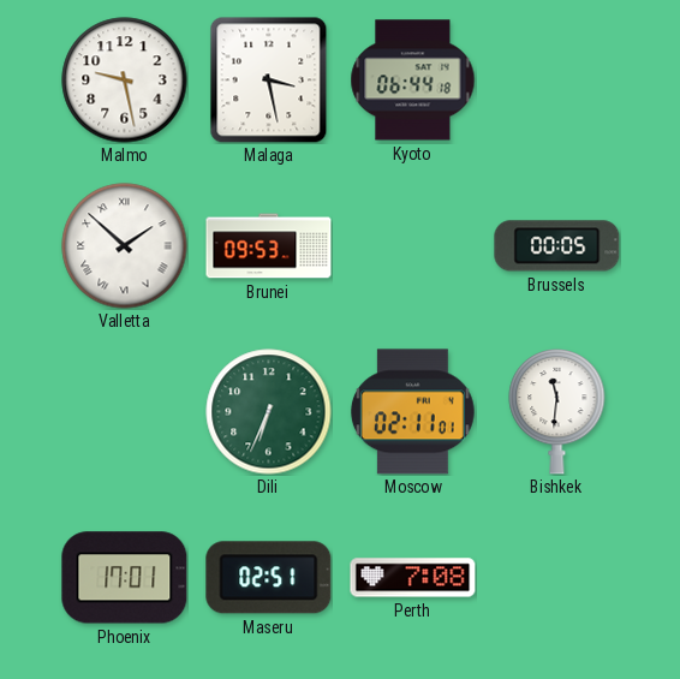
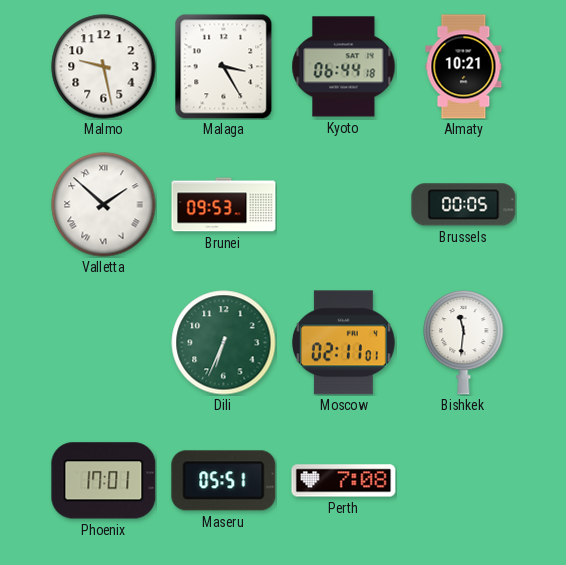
Malaga: 3:28 -> 3:25
Almaty: none -> 10:21
Maseru: 02:51 -> 05:51
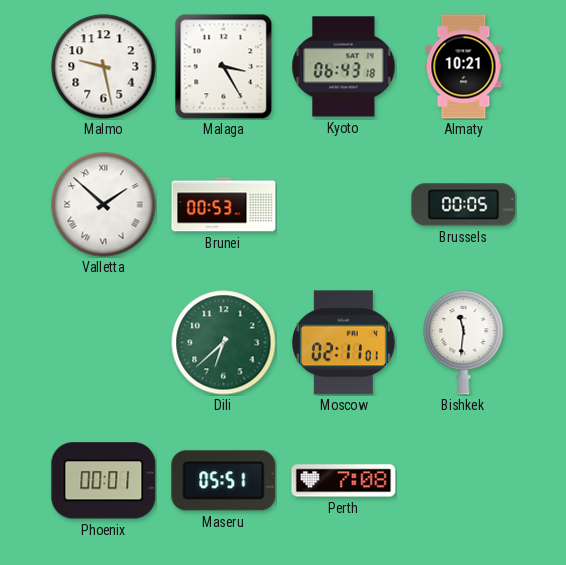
Kyoto: 06:44 -> 06:43
Brunei: 09:53 -> 00:53
Dili: 6:34 -> 6:38
Phoenix: 17:01 -> 00:01
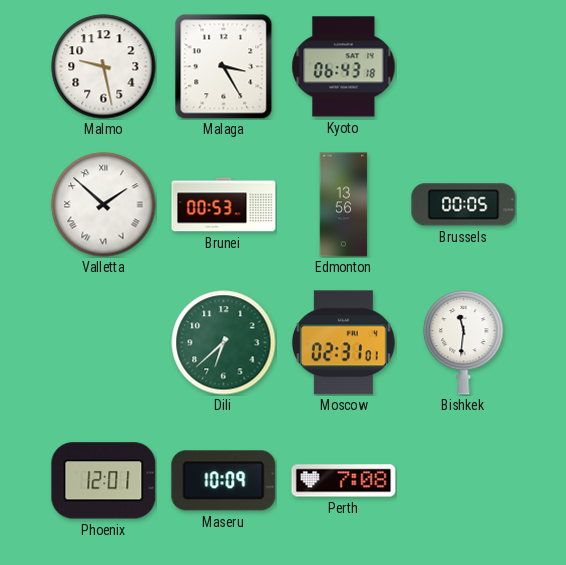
Almaty: 10:21 -> none
Edmonton: none -> 13:56
Moscow: 02:11 -> 02:31
Phoenix: 00:01 -> 12:01
Maseru: 05:51 -> 10:09
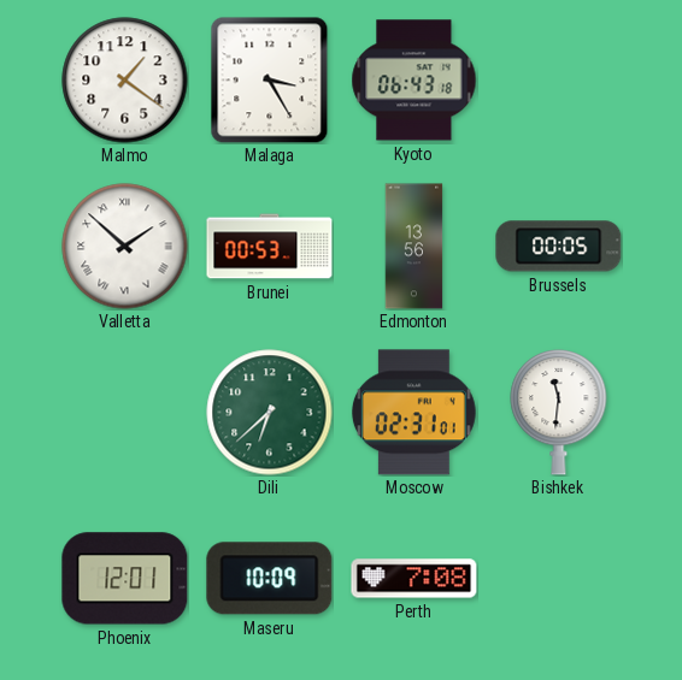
Malmo: 9:28 -> 1:21
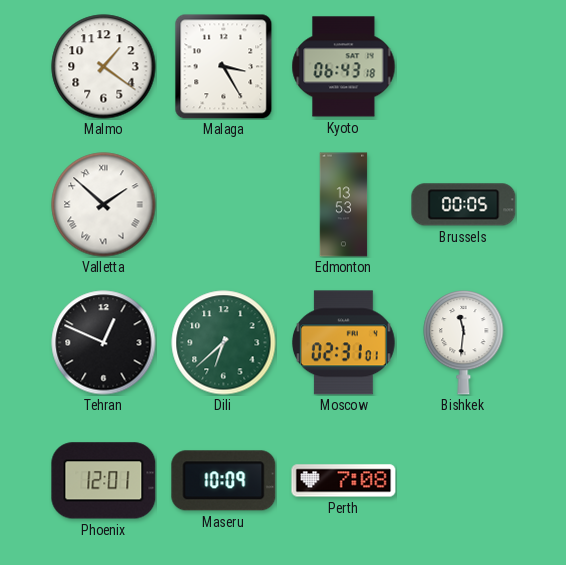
Brunei: 00:53 -> none
Edmonton: 13:56 -> 13:53
Tehran: none -> 12:49
